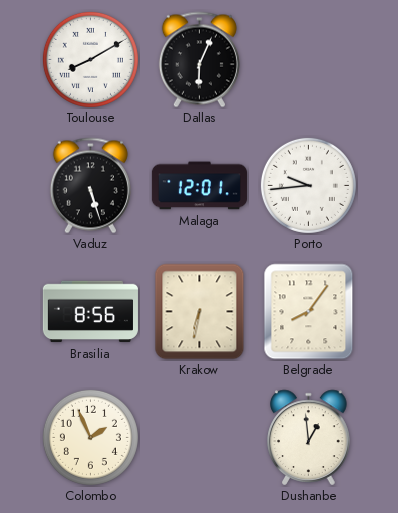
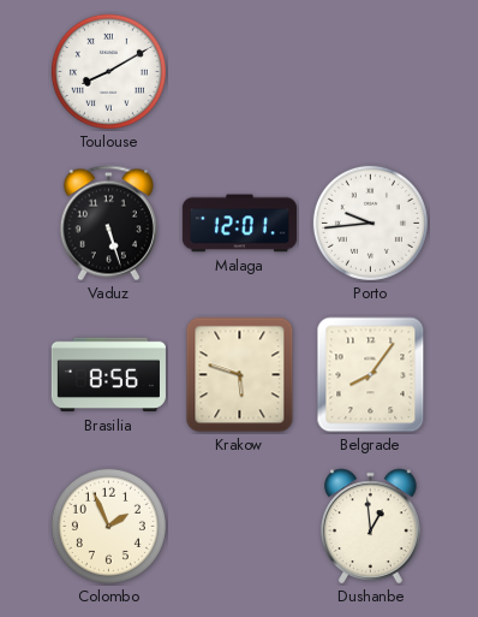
Dallas: 6:04 -> none
Krakow: 6:32 -> 5:48
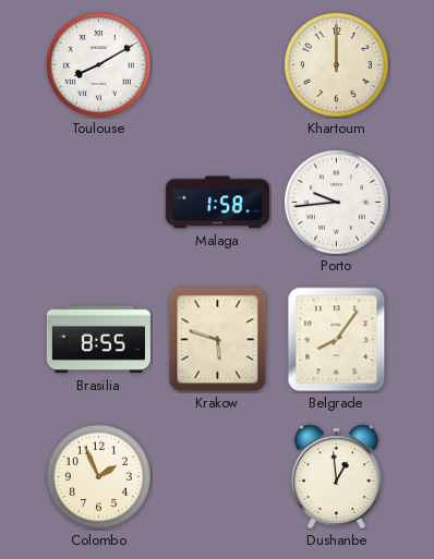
Khartoum: none -> 12:00
Vaduz: 5:27 -> none
Malaga: 12:01 -> 1:58
Brasilia: 8:56 -> 8:55
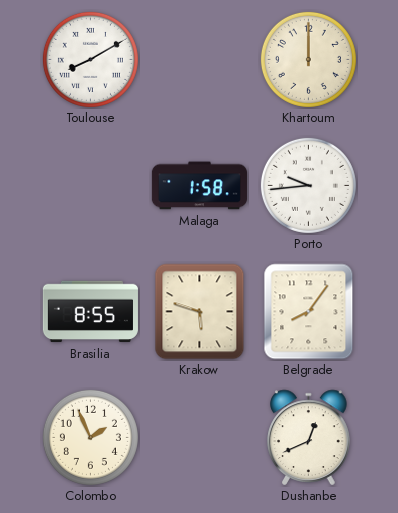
Dushanbe: 12:59 -> 12:41
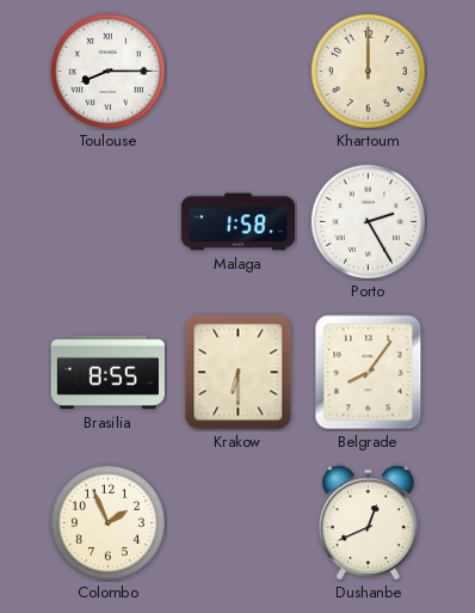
Toulouse: 8:10 -> 8:15
Porto: 9:44 -> 2:25
Krakow: 5:48 -> 6:30
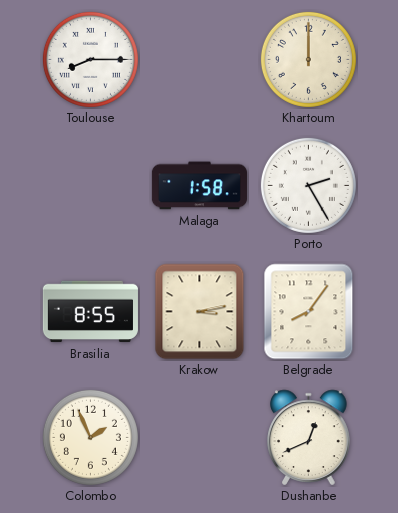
Krakow: 6:30 -> 3:13
